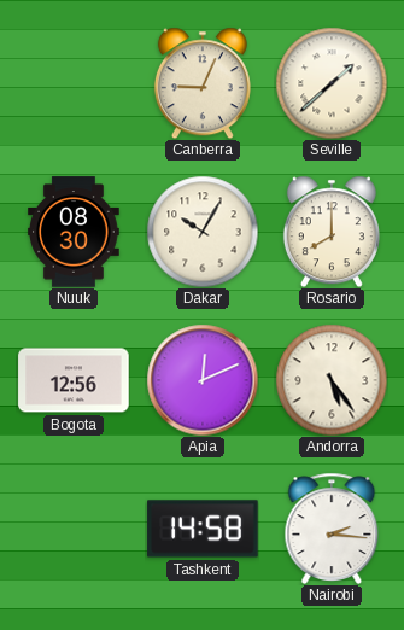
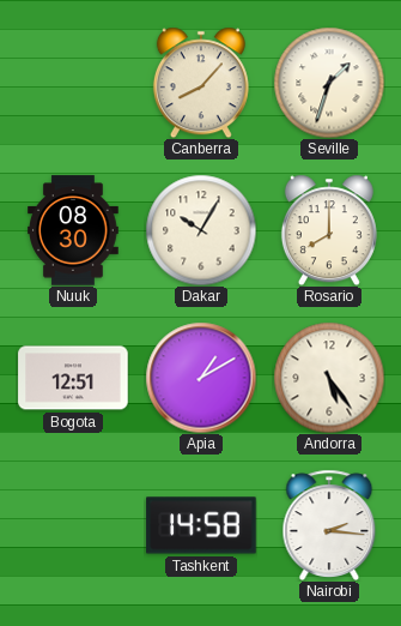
Canberra: 9:04 -> 8:07
Seville: 1:38 -> 1:33
Bogota: 12:56 -> 12:51
Apia: 12:11 -> 1:10
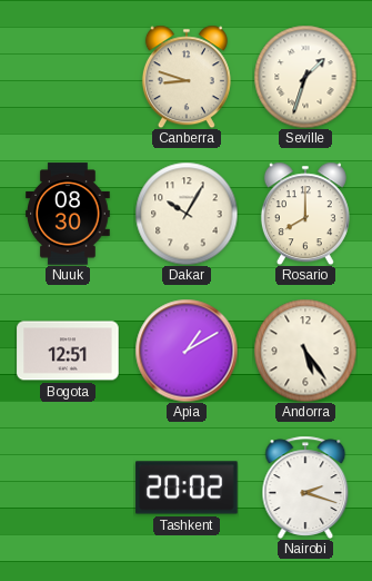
Canberra: 8:07 -> 8:48
Tashkent: 14:58 -> 20:02
Nairobi: 2:16 -> 2:18
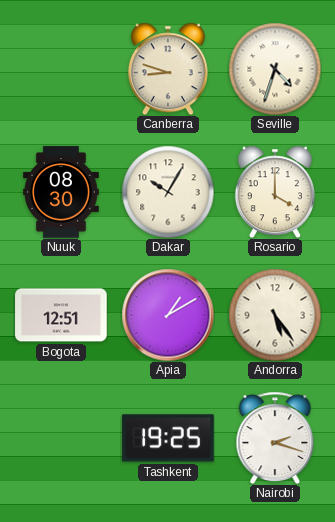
Seville: 1:33 -> 4:33
Rosario: 8:00 -> 4:00
Tashkent: 20:02 -> 19:25
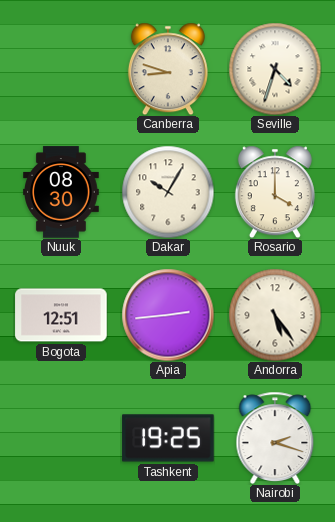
Apia: 1:10 -> 2:44
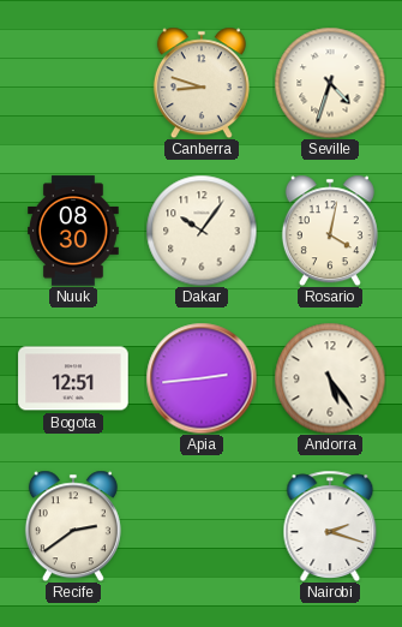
Dakar: 10:05 -> 10:06
Rosario: 4:00 -> 4:02
Recife: none -> 2:39
Tashkent: 19:25 -> none
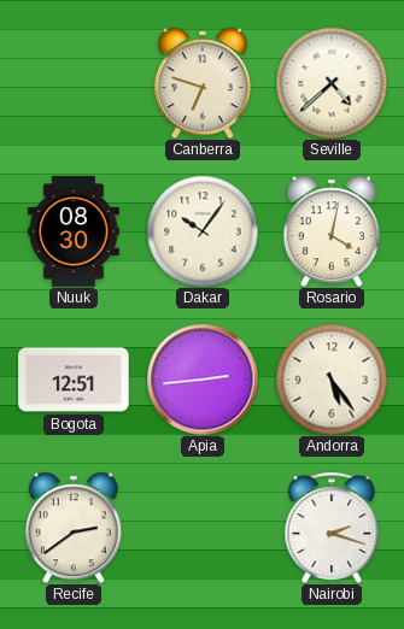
Canberra: 8:48 -> 6:48
Seville: 4:33 -> 4:38
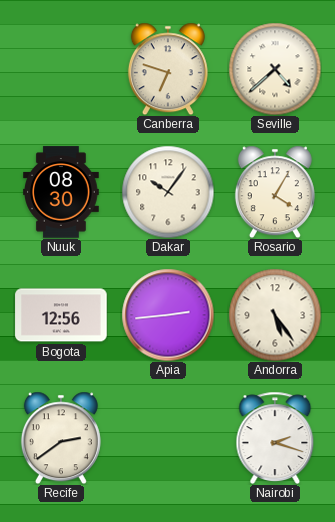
Rosario: 4:02 -> 4:05
Bogota: 12:51 -> 12:56
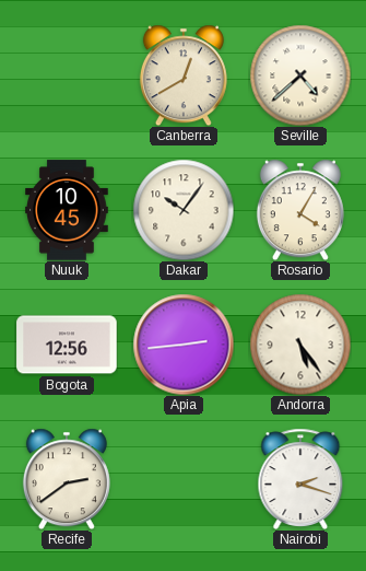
Canberra: 6:48 -> 12:40
Nuuk: 08:30 -> 10:45
